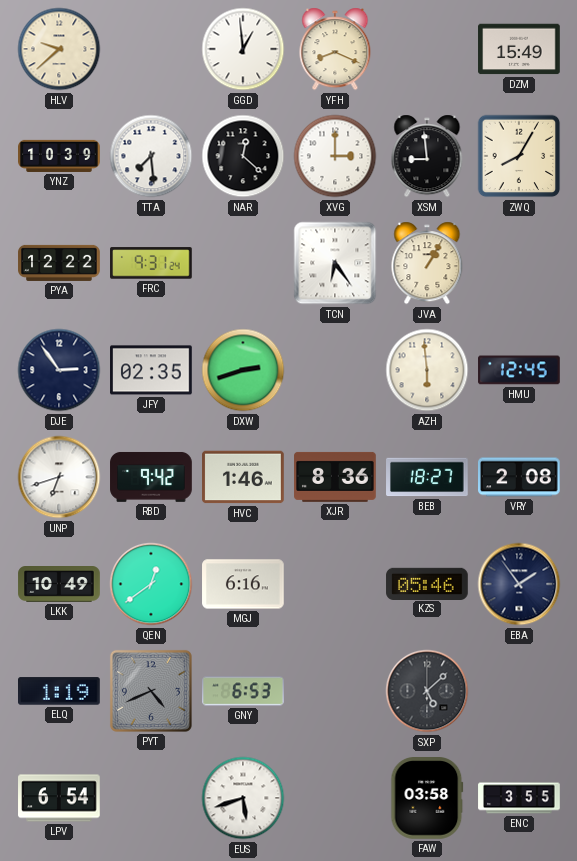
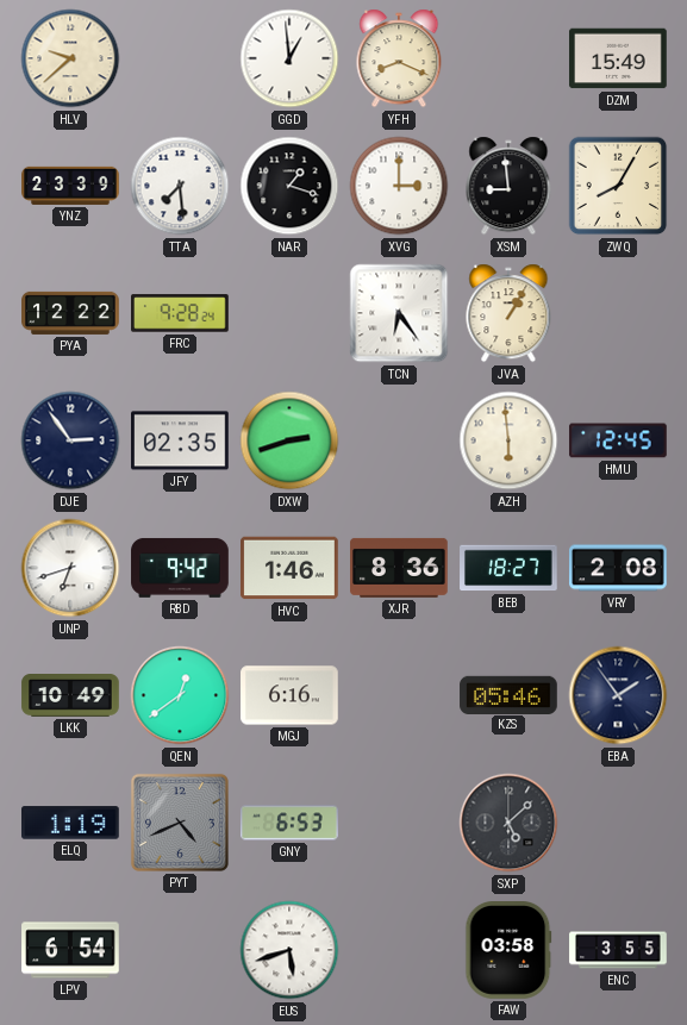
YNZ: 10:39 -> 23:39
NAR: 12:22 -> 1:18
FRC: 9:31 -> 9:28
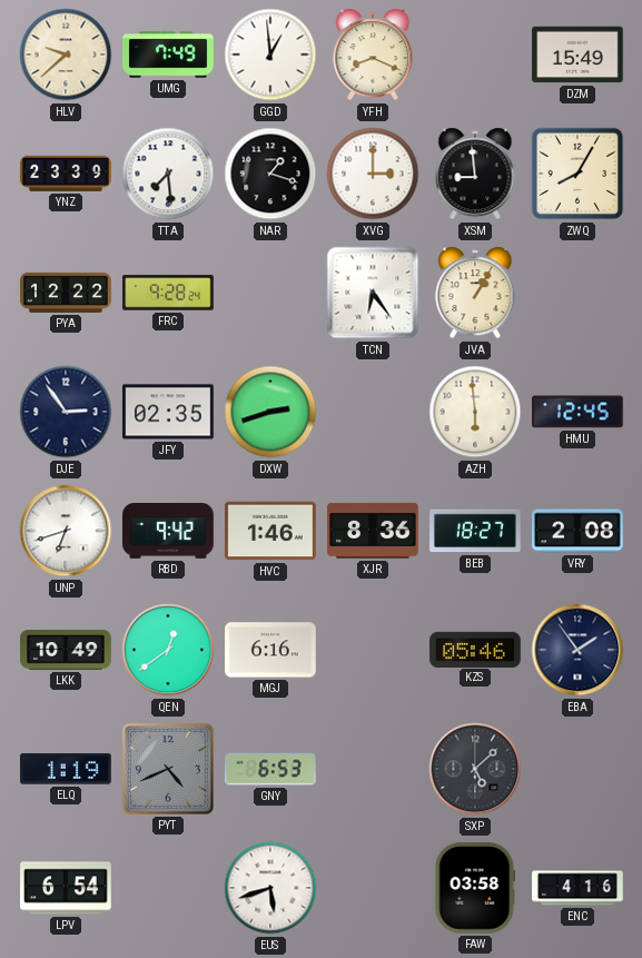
UMG: none -> 7:49
ENC: 3:55 -> 4:16
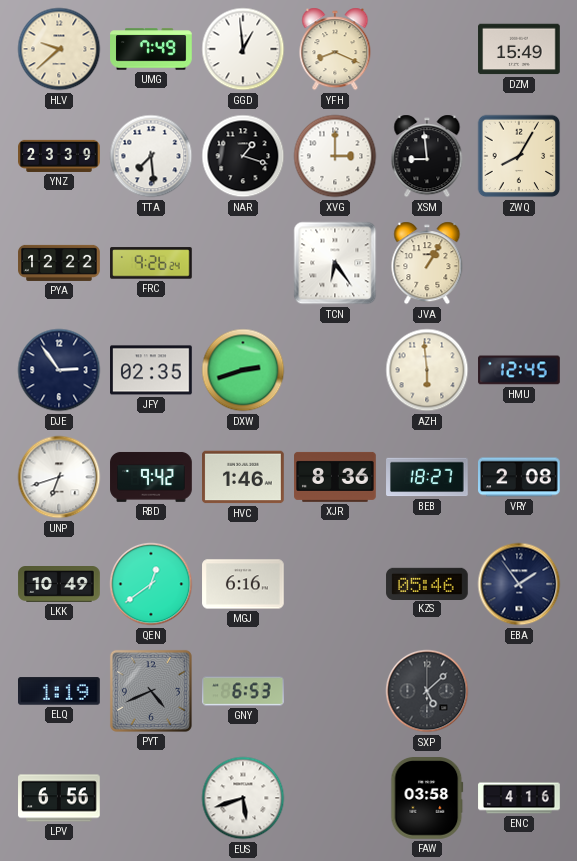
FRC: 9:28 -> 9:26
LPV: 6:54 -> 6:56
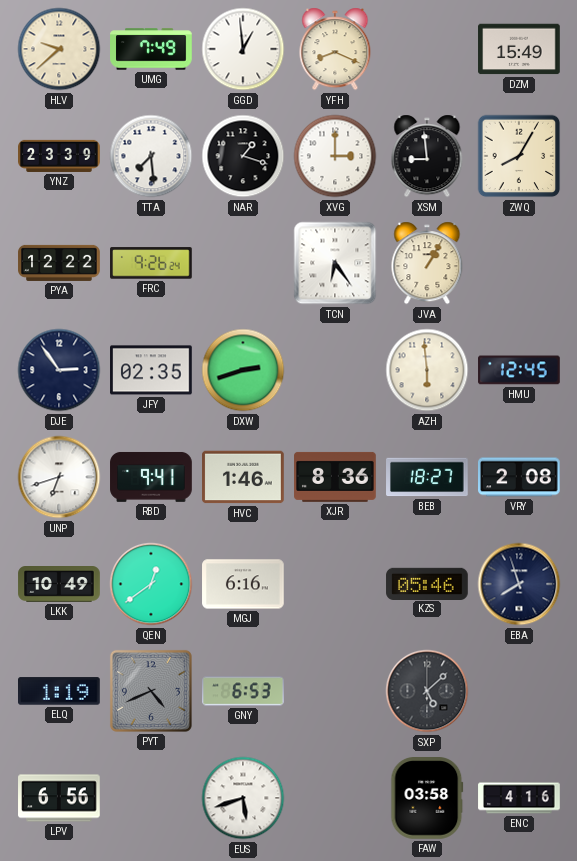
RBD: 9:42 -> 9:41
EBA: 1:54 -> 7:57
